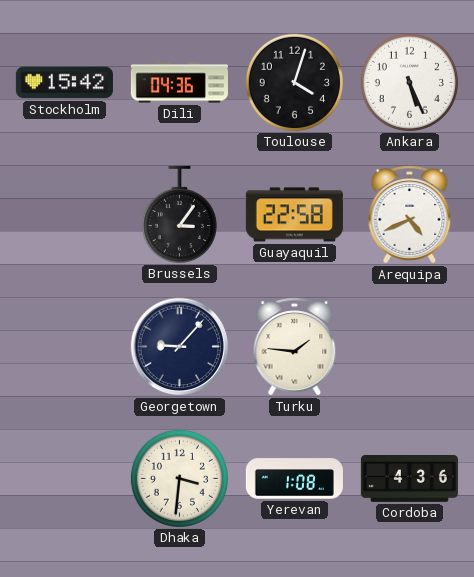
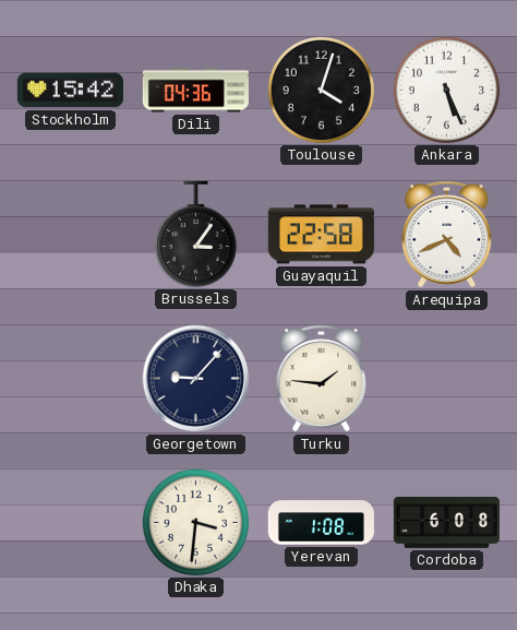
Cordoba: 4:36 -> 6:08
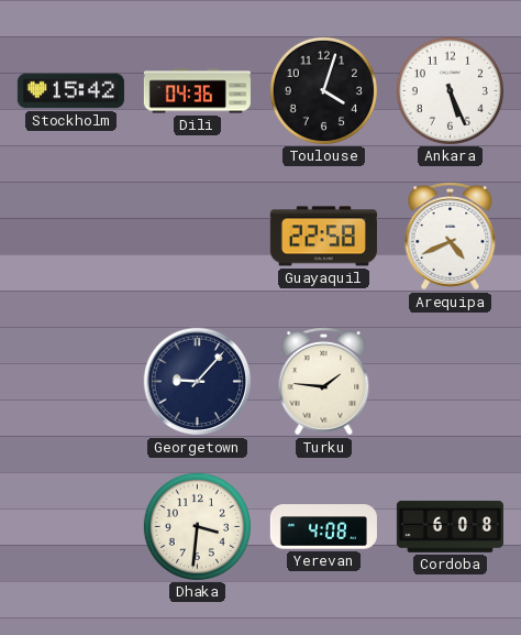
Brussels: 3:06 -> none
Yerevan: 1:08 -> 4:08
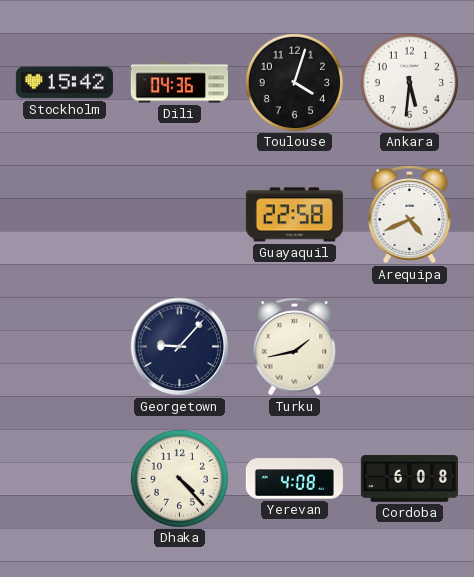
Ankara: 5:26 -> 5:31
Turku: 1:46 -> 1:43
Dhaka: 3:31 -> 4:23
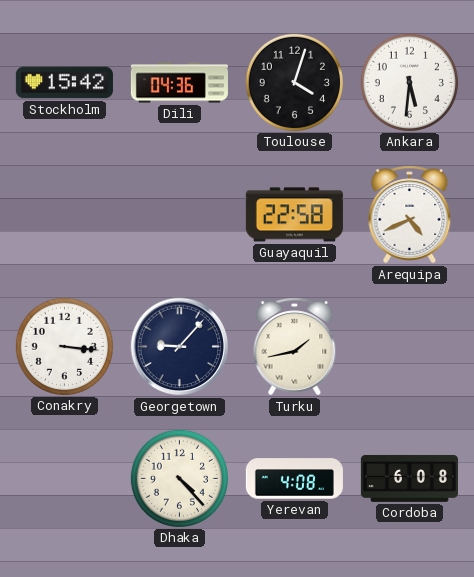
Conakry: none -> 3:16
